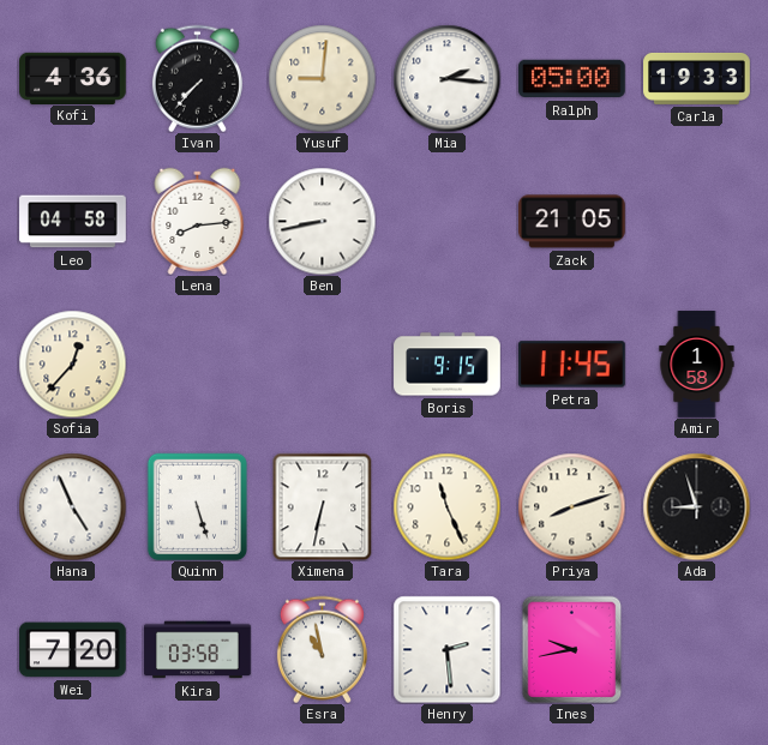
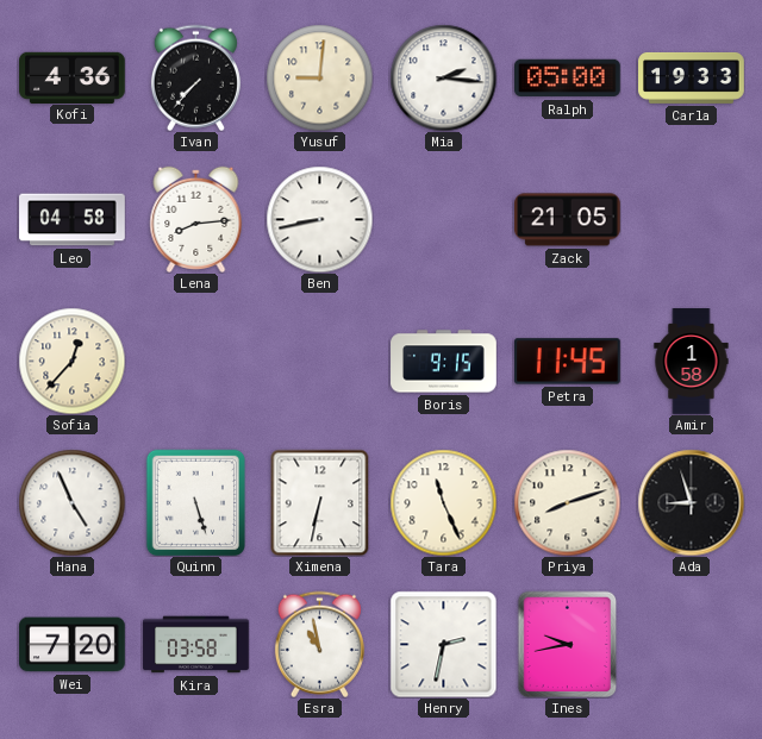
Henry: 2:29 -> 2:32
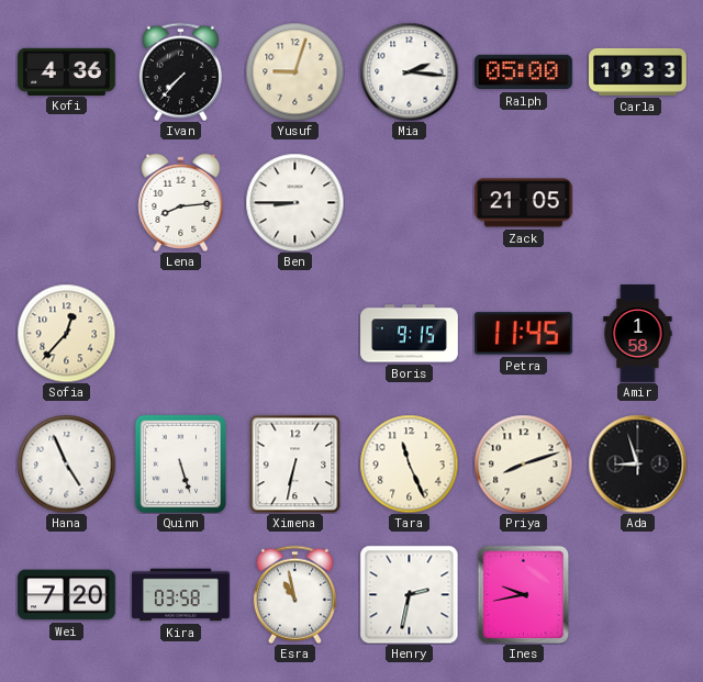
Yusuf: 9:01 -> 9:03
Leo: 04:58 -> none
Ben: 8:43 -> 8:45
